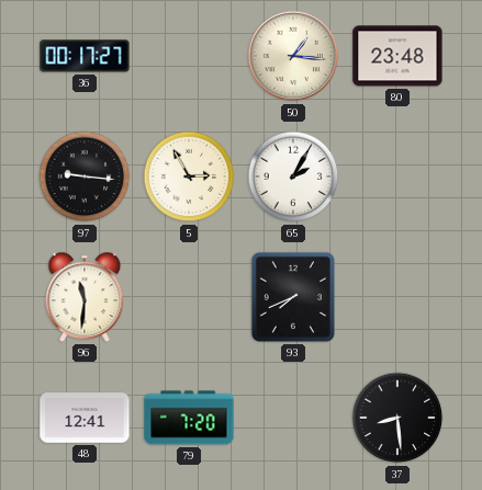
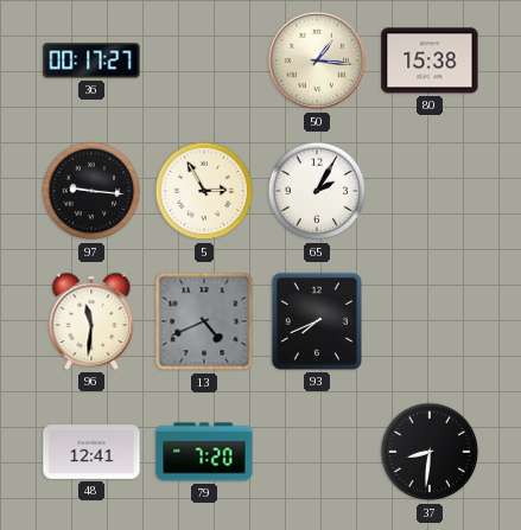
80: 23:48 -> 15:38
13: none -> 4:41
37: 8:29 -> 8:31
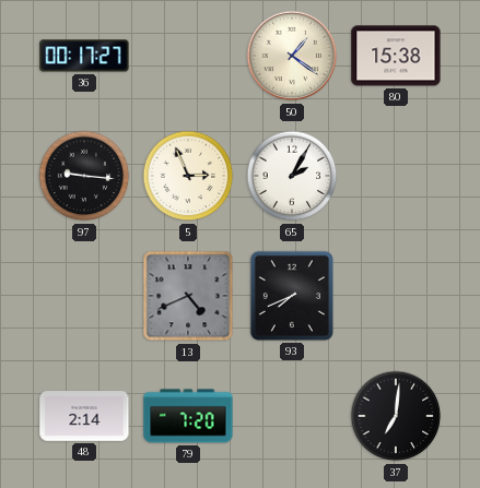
50: 1:16 -> 1:21
5: 2:55 -> 2:56
96: 11:31 -> none
48: 12:41 -> 2:14
37: 8:31 -> 7:01
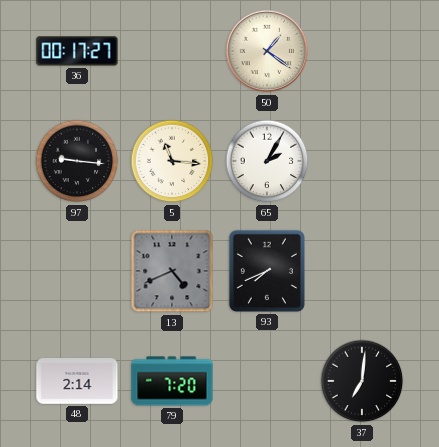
80: 15:38 -> none
5: 2:56 -> 11:16
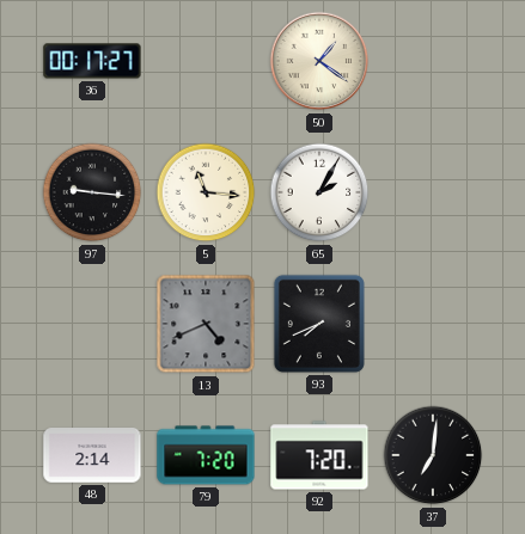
92: none -> 7:20
